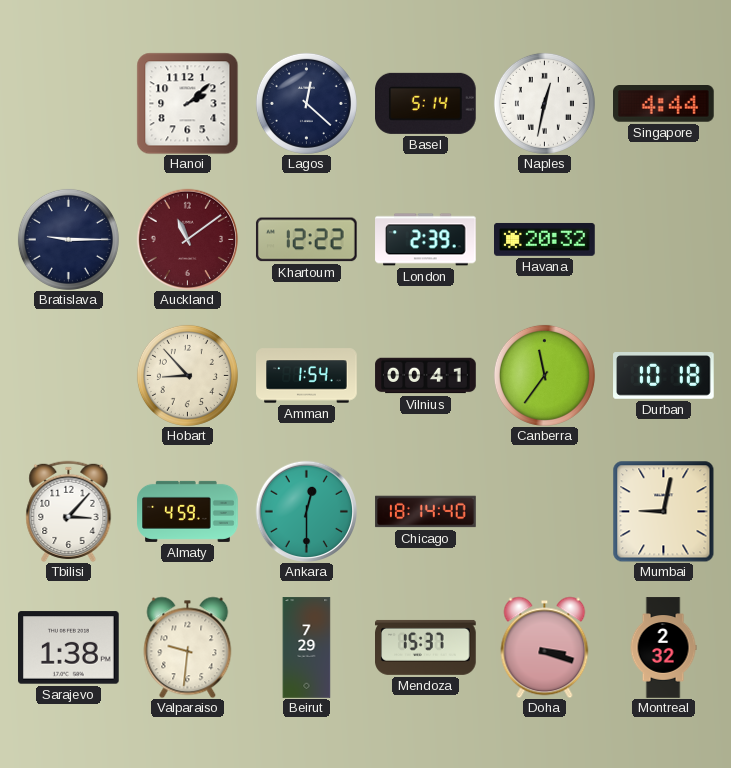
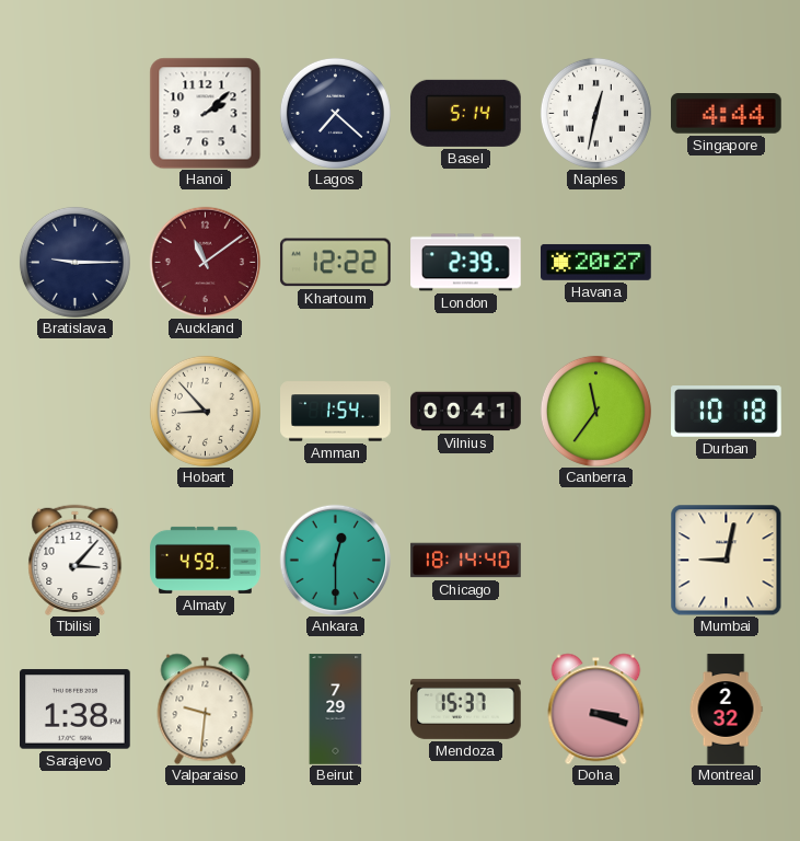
Lagos: 12:22 -> 7:22
Havana: 20:32 -> 20:27
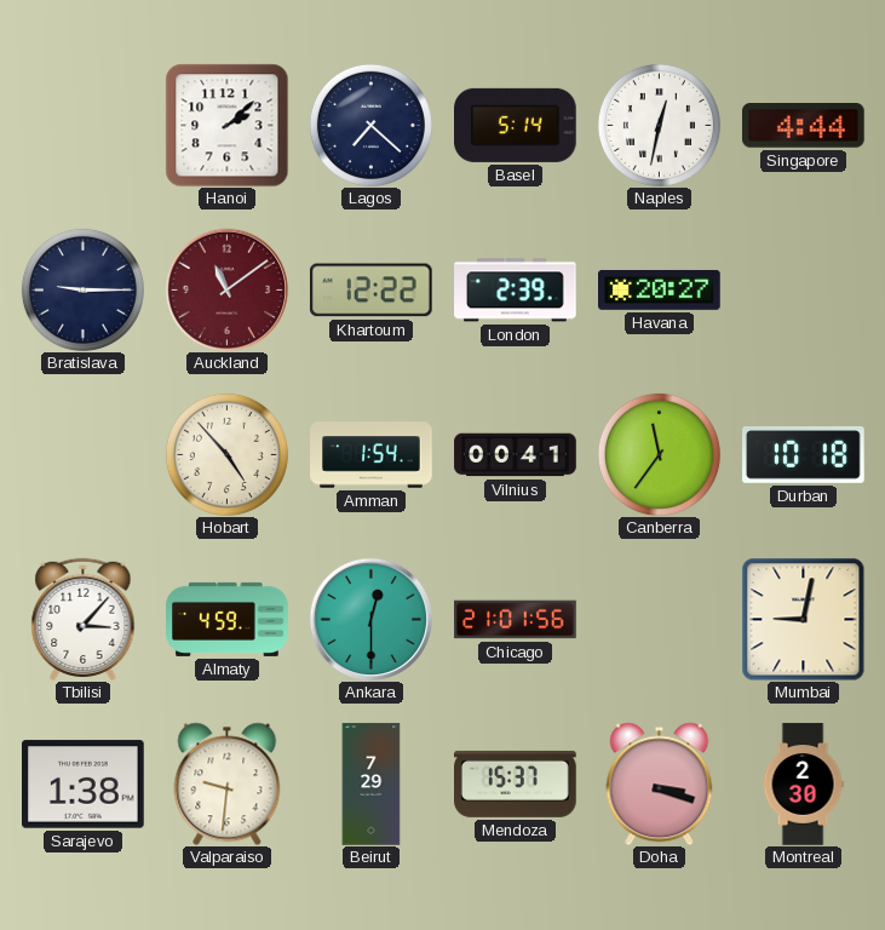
Hobart: 8:53 -> 4:53
Chicago: 18:14 -> 21:01
Montreal: 2:32 -> 2:30
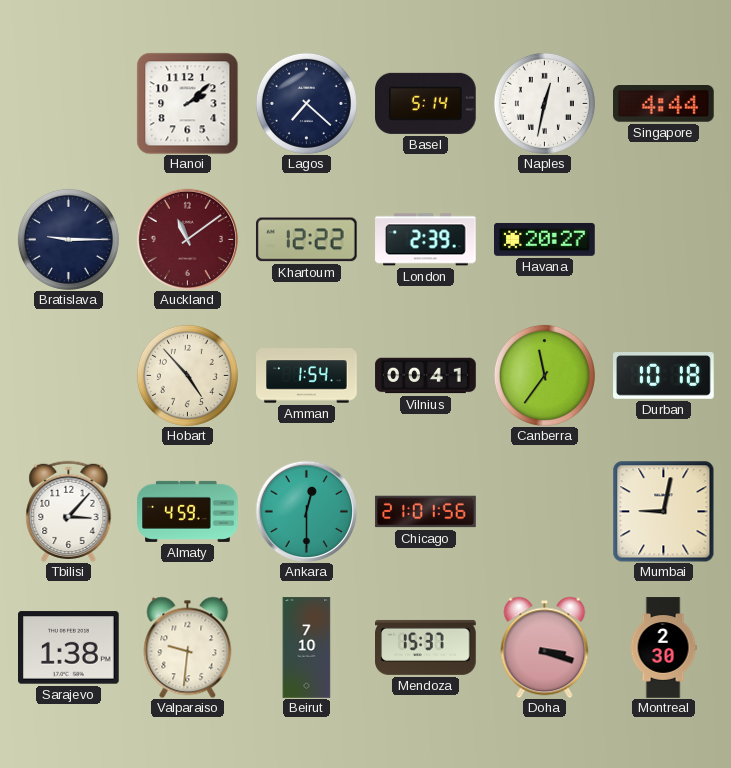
Beirut: 7:29 -> 7:10
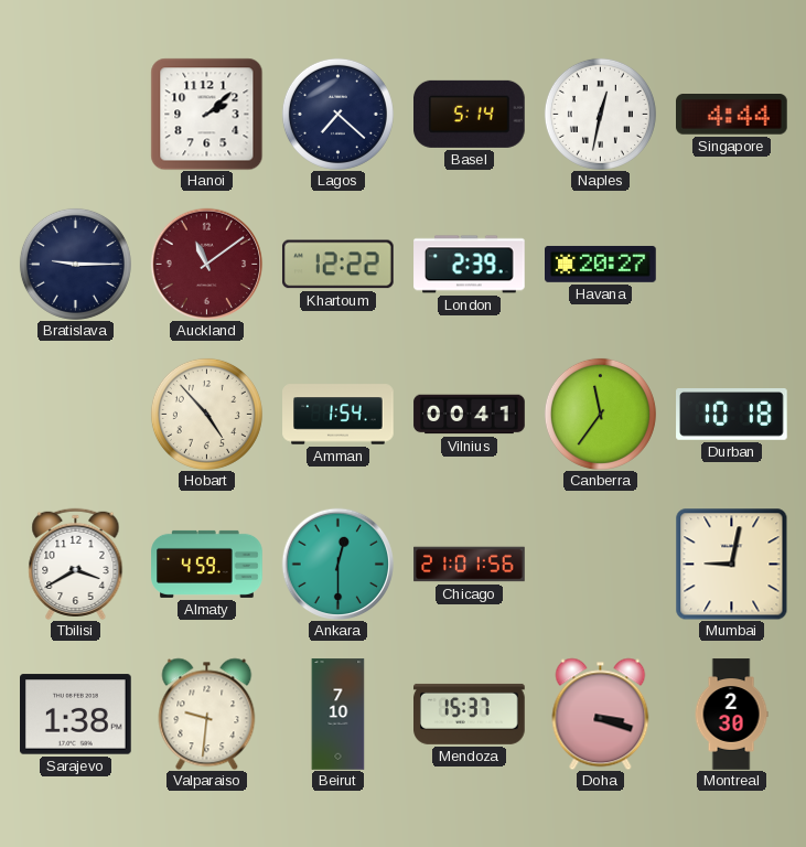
Tbilisi: 3:07 -> 3:40
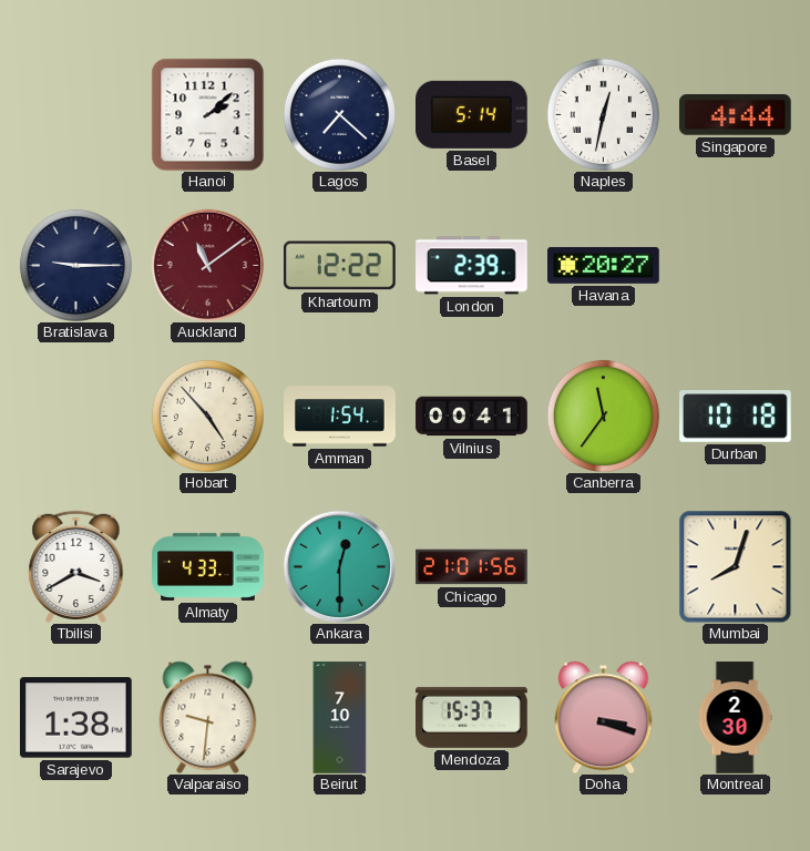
Almaty: 4:59 -> 4:33
Mumbai: 9:02 -> 8:03
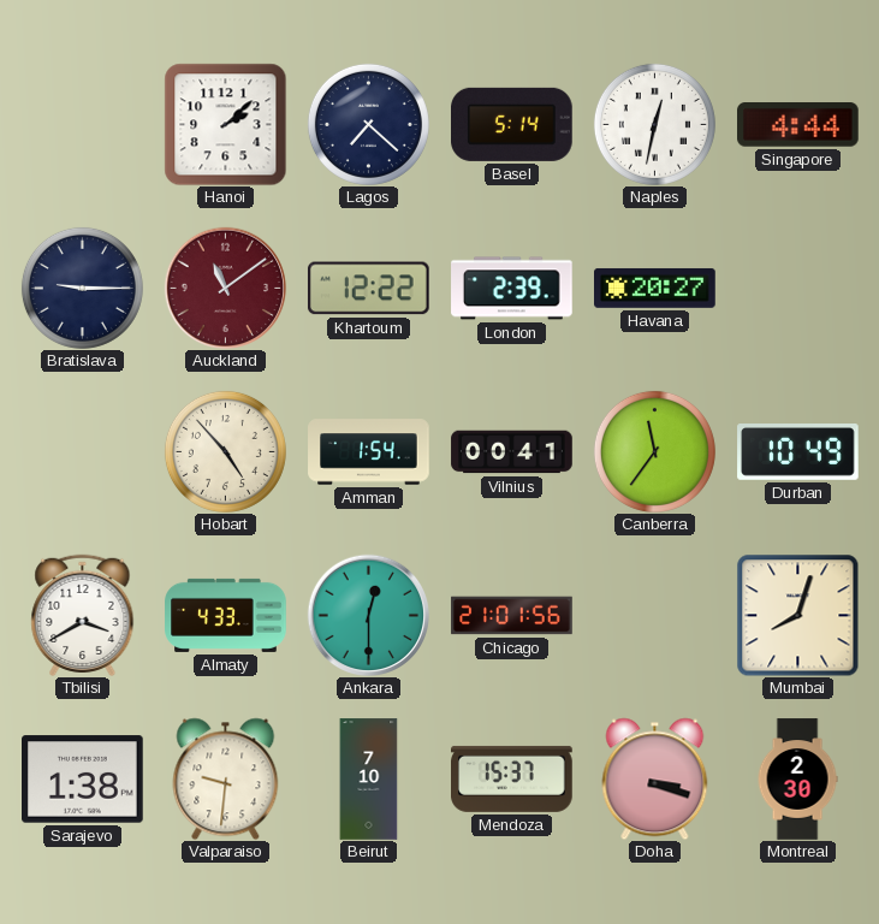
Durban: 10:18 -> 10:49
